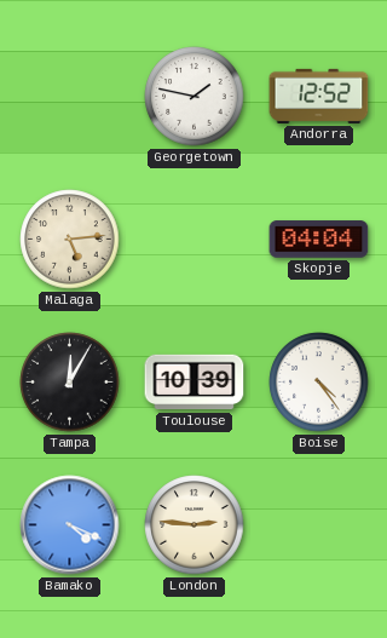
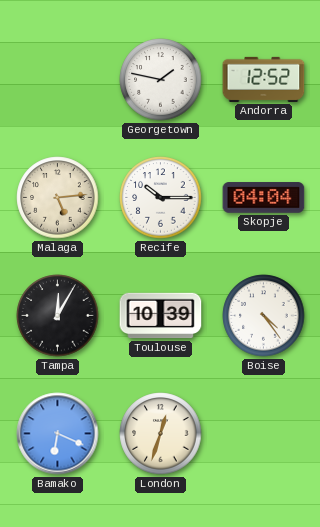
Recife: none -> 10:15
Bamako: 4:19 -> 6:19
London: 2:46 -> 12:33
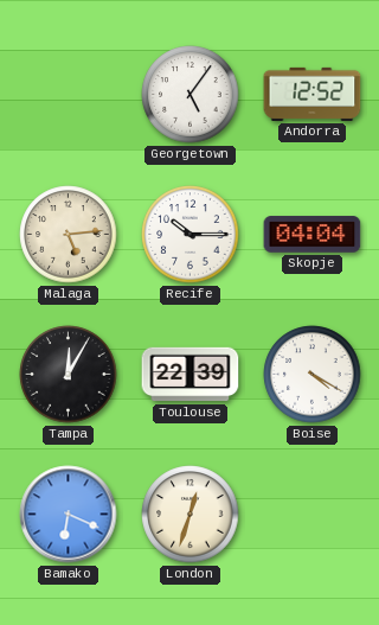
Georgetown: 1:47 -> 5:06
Toulouse: 10:39 -> 22:39
Boise: 4:24 -> 4:20
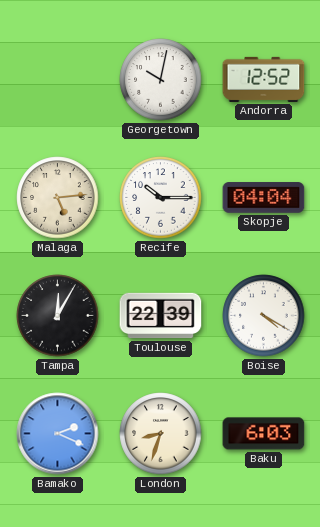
Georgetown: 5:06 -> 10:02
Bamako: 6:19 -> 2:19
London: 12:33 -> 8:33
Baku: none -> 6:03
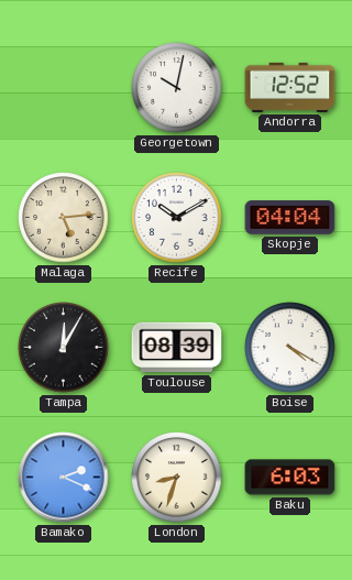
Recife: 10:15 -> 10:10
Toulouse: 22:39 -> 08:39
